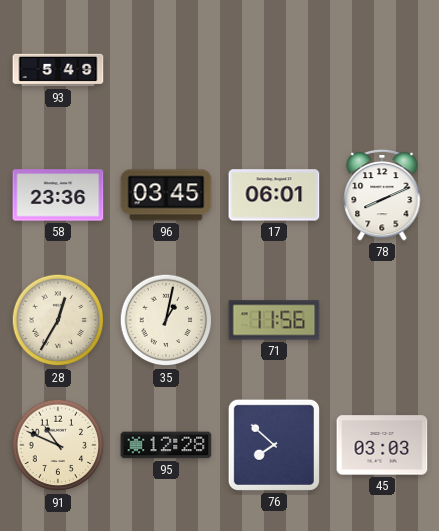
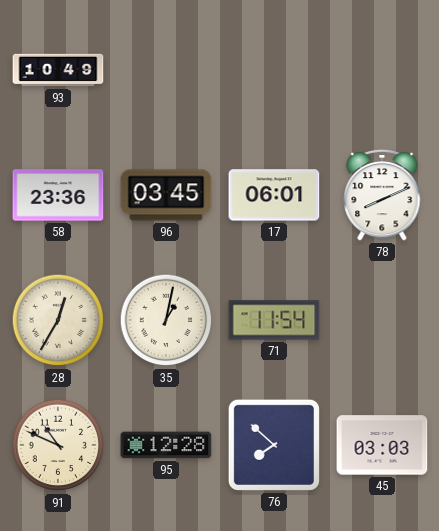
93: 5:49 -> 10:49
71: 11:56 -> 11:54
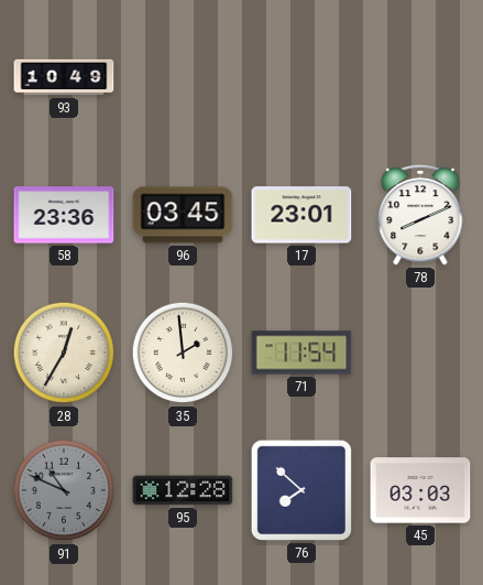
17: 06:01 -> 23:01
35: 1:02 -> 1:59
91 dial: cream -> grey
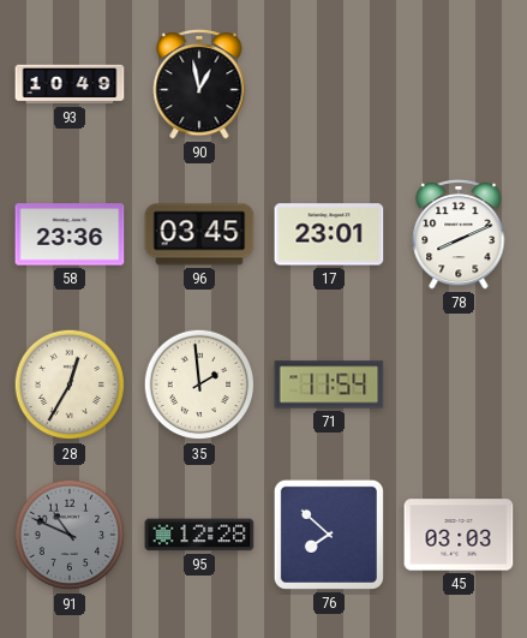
90: none -> 12:58
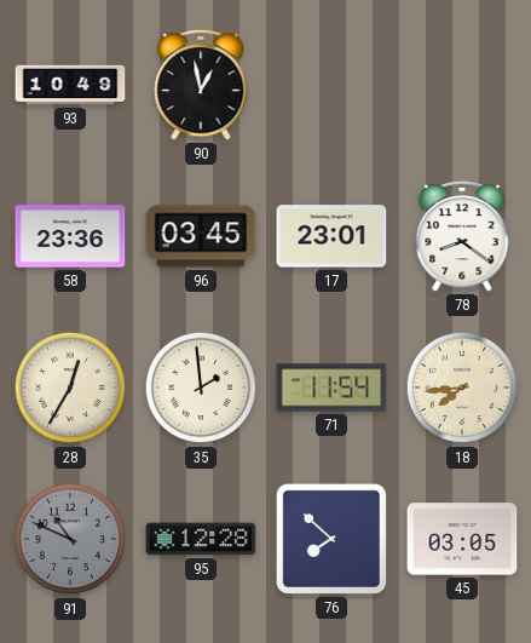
78: 8:11 -> 8:21
18: none -> 7:44
45: 03:03 -> 03:05
